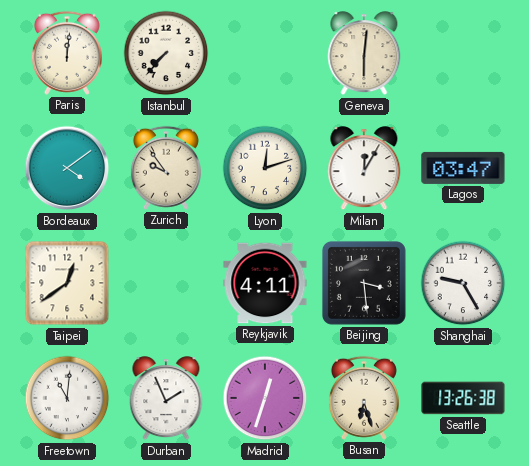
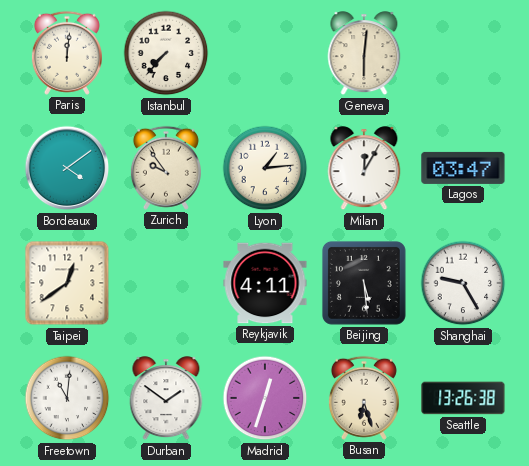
Lyon: 12:12 -> 1:14
Beijing: 3:29 -> 5:29
Durban: 1:56 -> 1:51
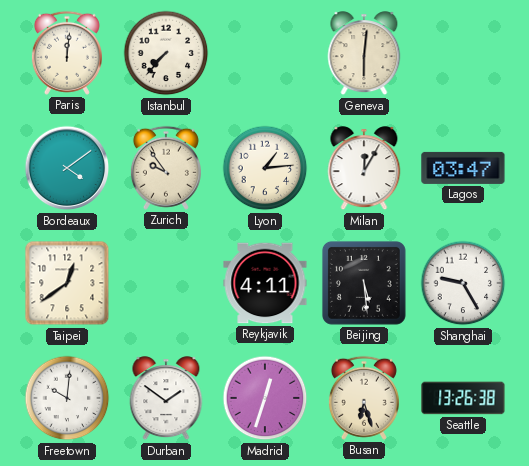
Freetown: 11:01 -> 10:01
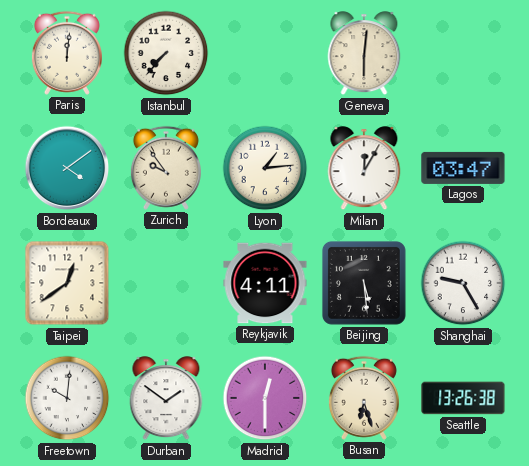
Madrid: 12:33 -> 12:30
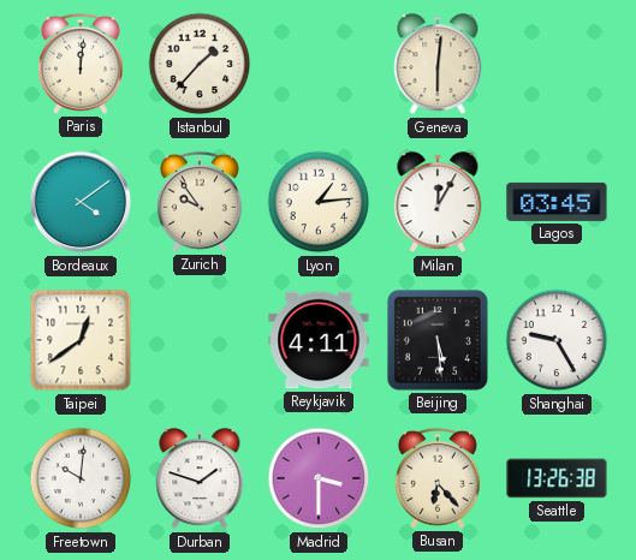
Istanbul: 7:37 -> 1:37
Lagos: 03:47 -> 03:45
Durban: 1:51 -> 1:48
Madrid: 12:30 -> 3:30
Busan: 6:27 -> 6:23
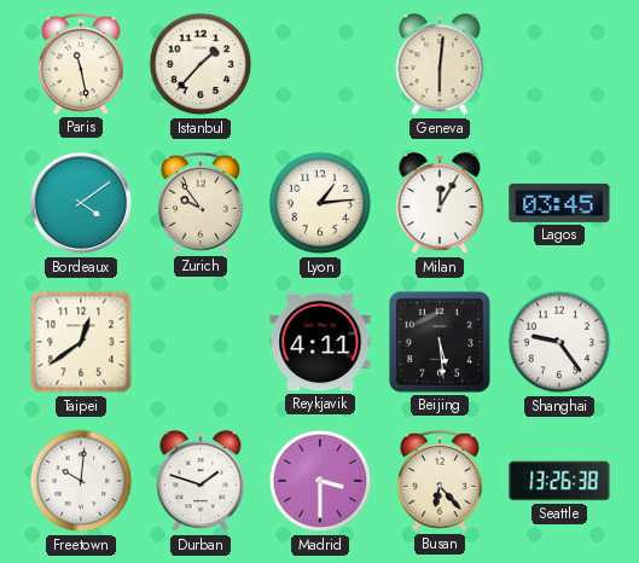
Paris: 12:01 -> 11:28
Shanghai: 9:25 -> 9:24
